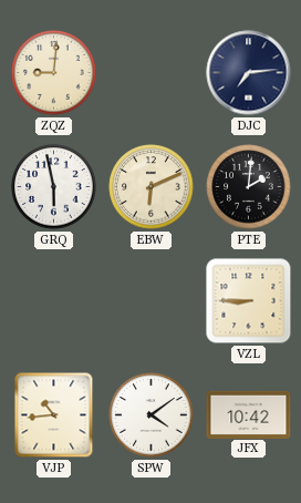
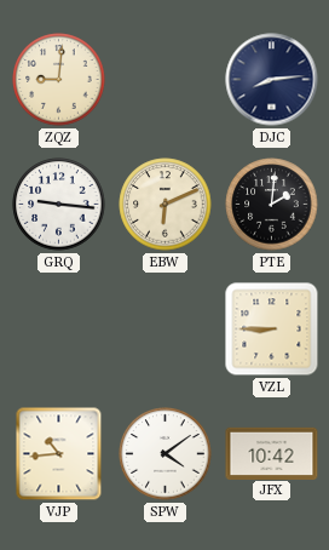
DJC: 7:14 -> 8:14
GRQ: 5:58 -> 9:16
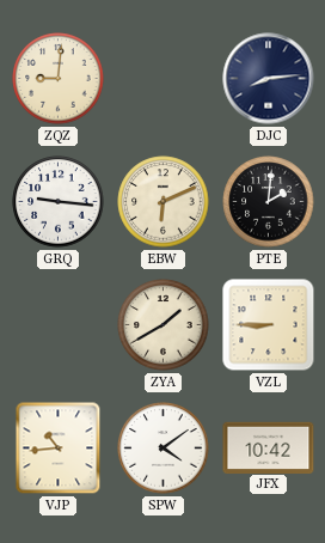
ZYA: none -> 1:40
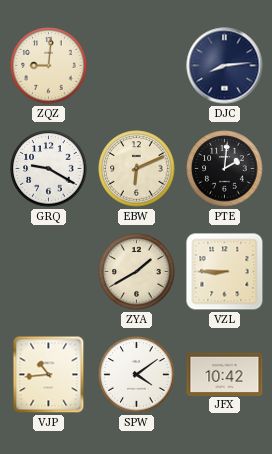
GRQ: 9:16 -> 9:20
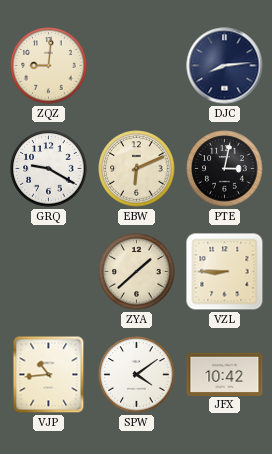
PTE: 2:01 -> 3:02
ZYA: 1:40 -> 1:38
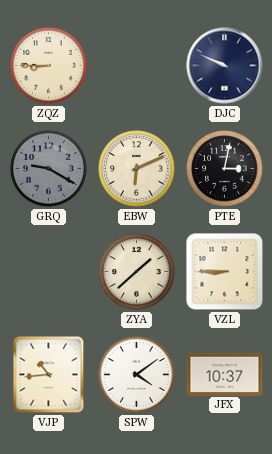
ZQZ: 9:01 -> 8:45
DJC: 8:14 -> 9:49
GRQ dial: white -> grey
JFX: 10:42 -> 10:37
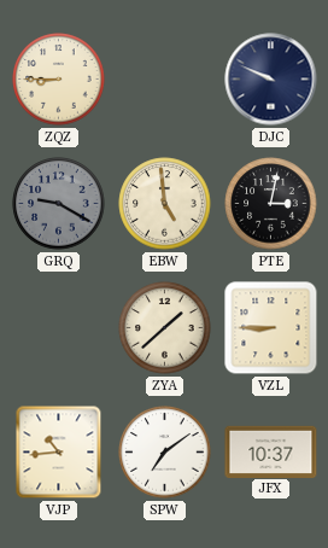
EBW: 6:11 -> 4:59
SPW: 4:09 -> 7:09
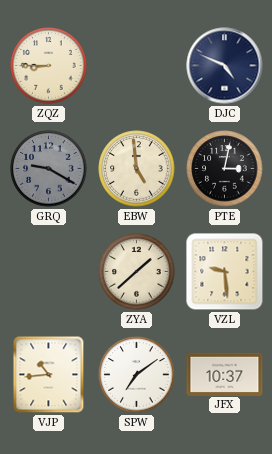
DJC: 9:49 -> 4:49
VZL: 8:45 -> 9:29
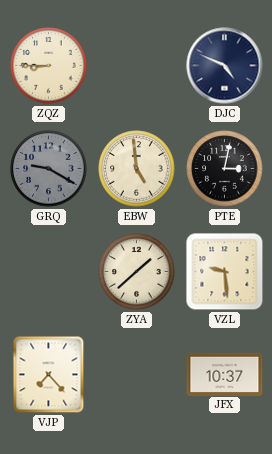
VJP: 10:44 -> 7:23
SPW: 7:09 -> none
